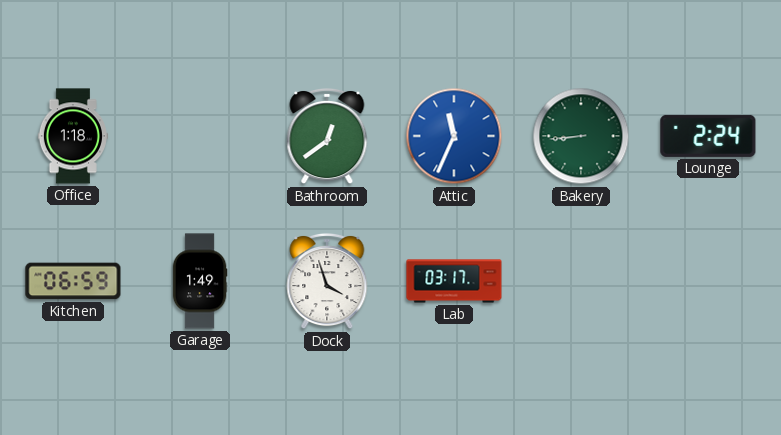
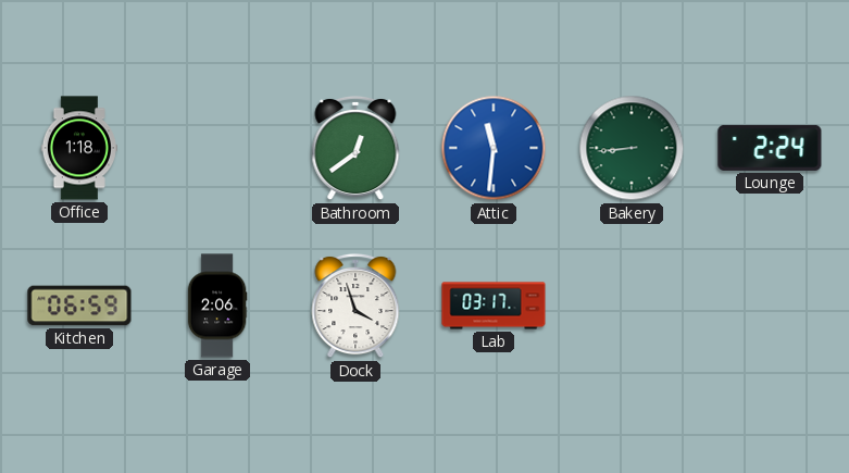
Attic: 11:34 -> 11:31
Garage: 1:49 -> 2:06
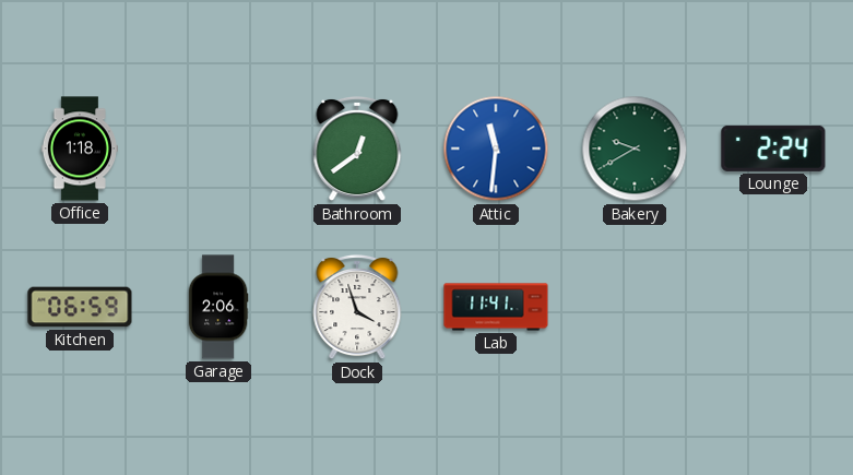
Bakery: 8:44 -> 9:40
Lab: 03:17 -> 11:41
